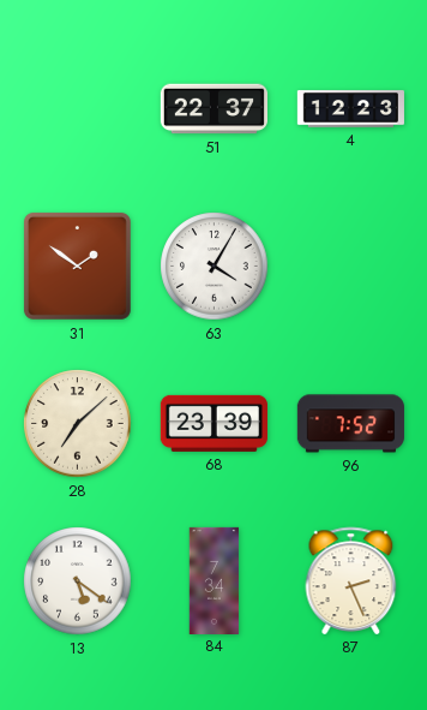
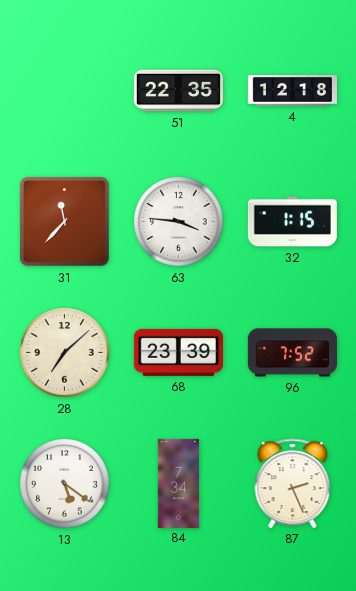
51: 22:37 -> 22:35
4: 12:23 -> 12:18
31: 1:51 -> 11:37
63: 4:05 -> 3:46
32: none -> 1:15
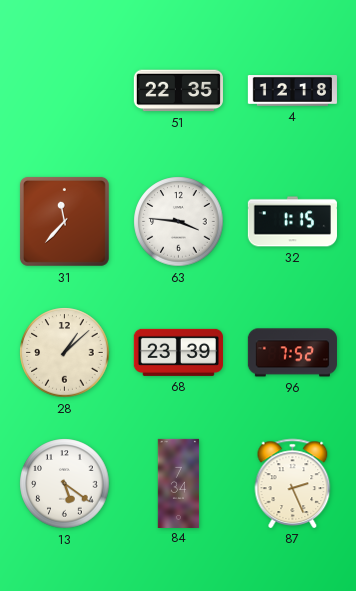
28: 7:08 -> 1:08
